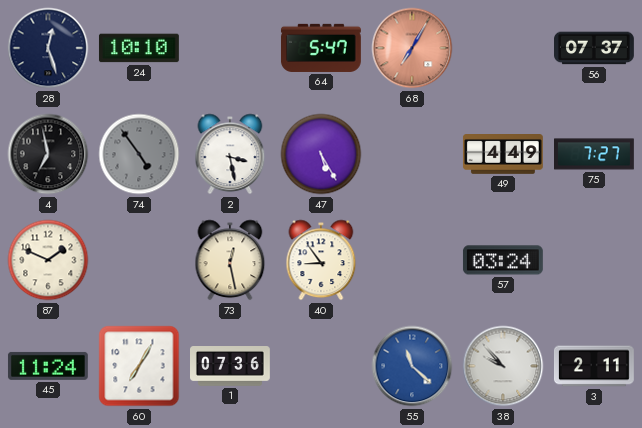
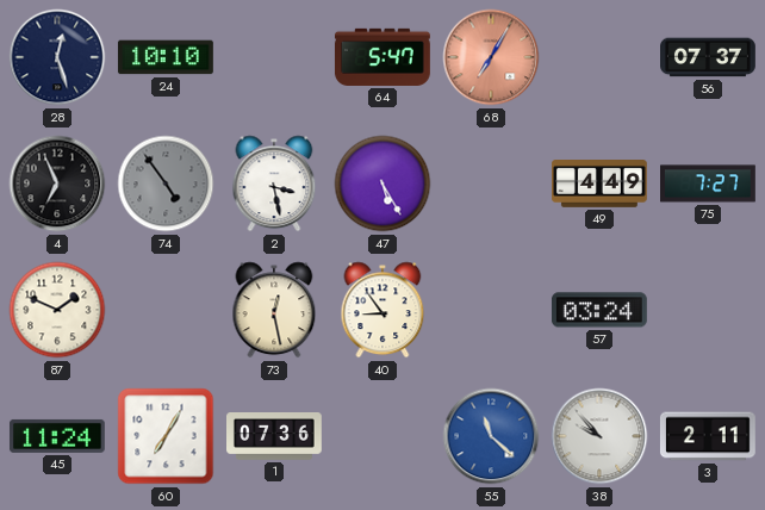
4: 6:58 -> 6:56
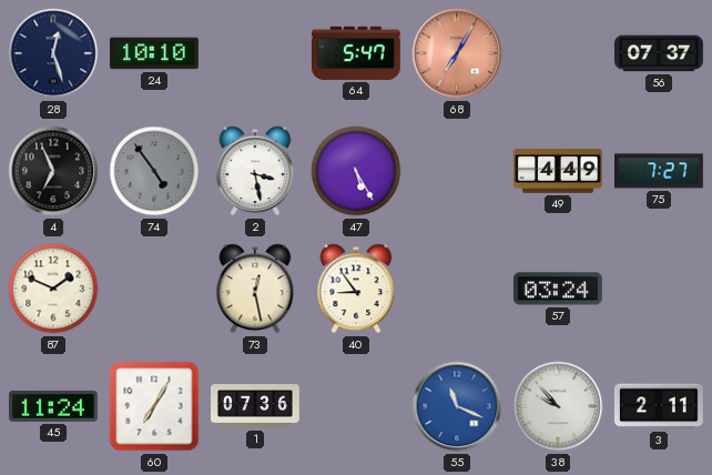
55: 11:22 -> 11:19
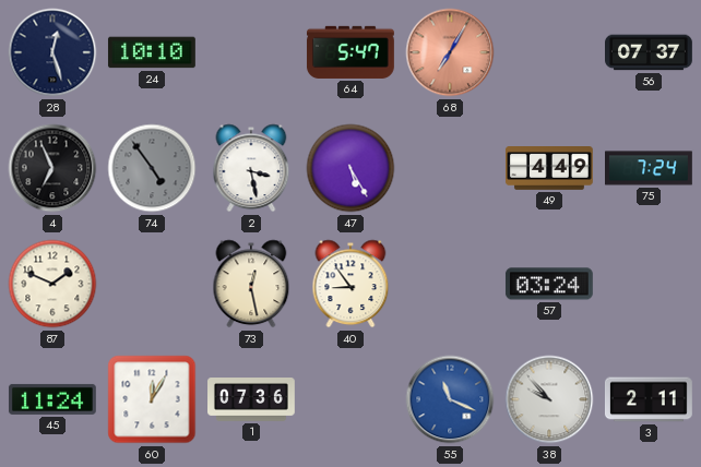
75: 7:27 -> 7:24
60: 7:05 -> 12:05
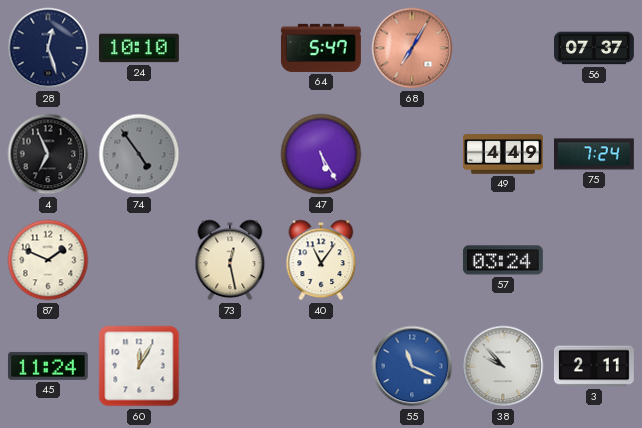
2: 3:28 -> none
40: 8:54 -> 11:06
1: 07:36 -> none
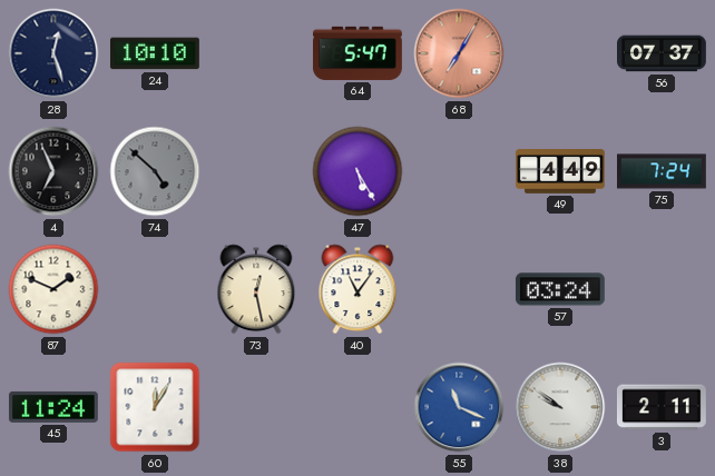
74: 4:54 -> 4:52
38: 9:53 -> 9:51
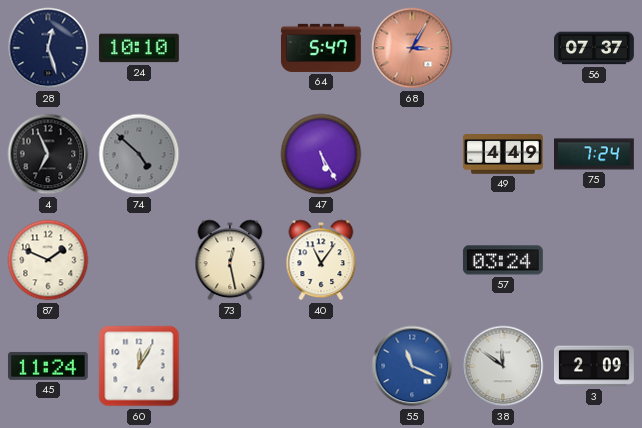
68: 7:05 -> 3:05
38: 9:51 -> 11:51
3: 2:11 -> 2:09
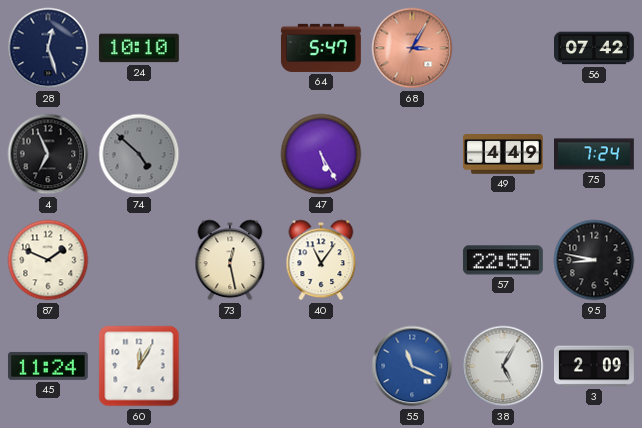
56: 07:37 -> 07:42
57: 03:24 -> 22:55
95: none -> 8:47
38: 11:51 -> 5:05
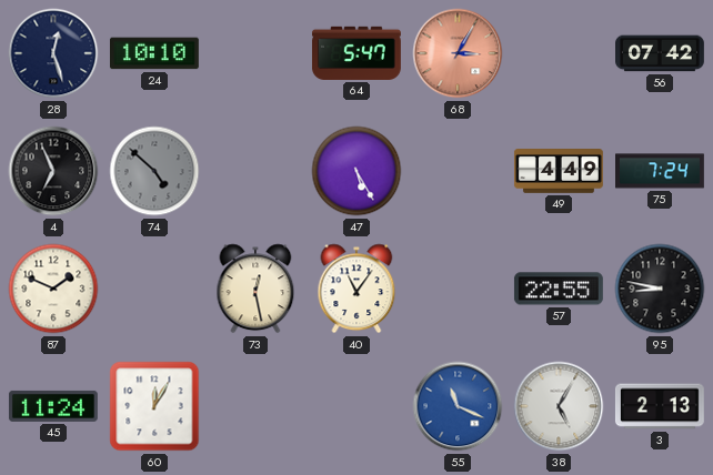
3: 2:09 -> 2:13
